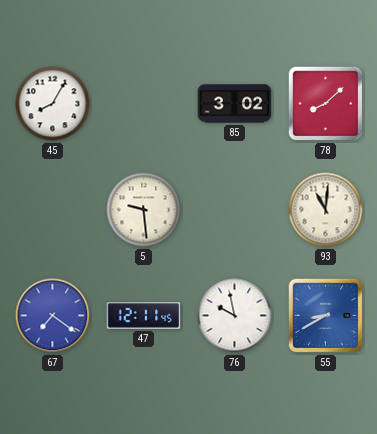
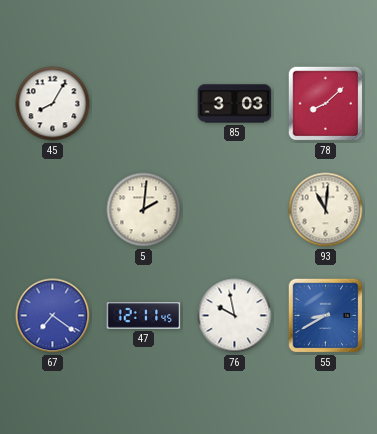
85: 3:02 -> 3:03
5: 9:29 -> 2:01
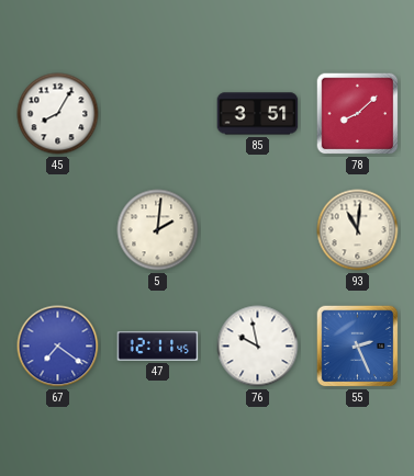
85: 3:03 -> 3:51
55: 8:40 -> 2:26
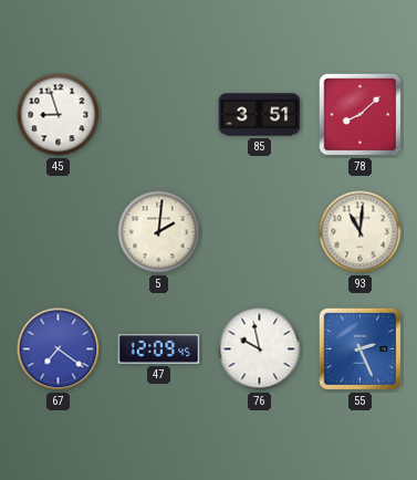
45: 8:05 -> 8:57
47: 12:11 -> 12:09
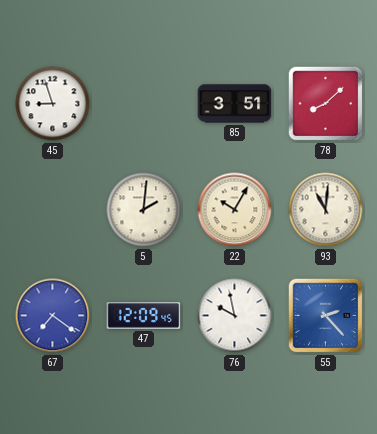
22: none -> 10:05
55: 2:26 -> 2:23
